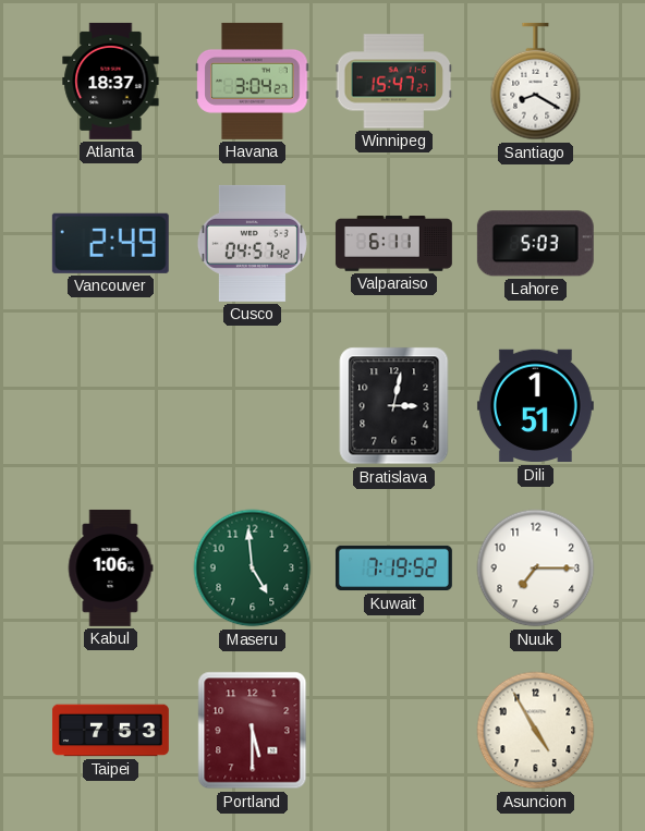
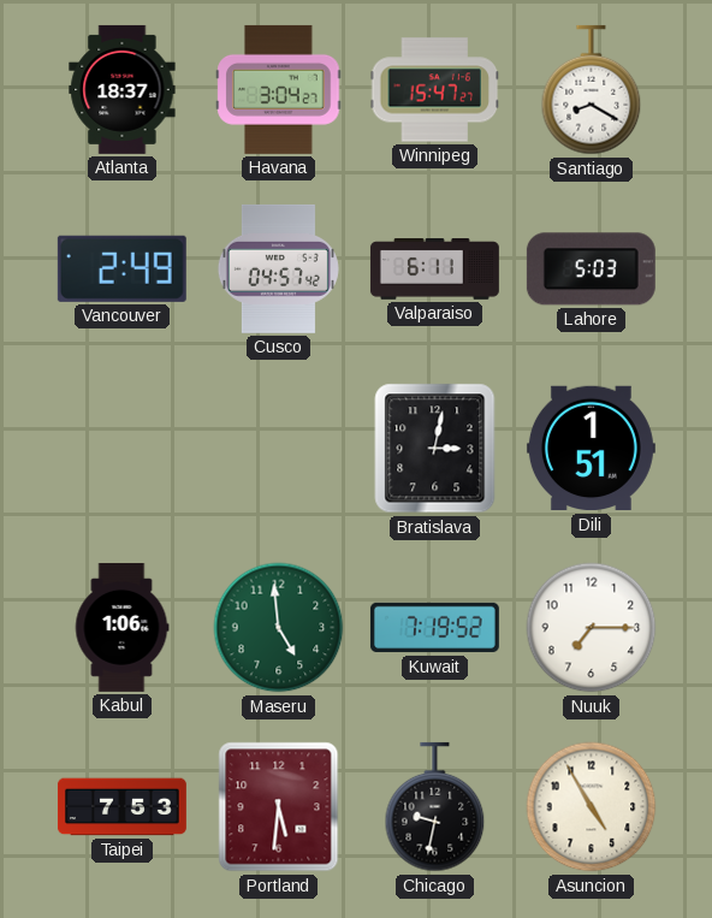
Portland: 5:30 -> 5:31
Chicago: none -> 9:32
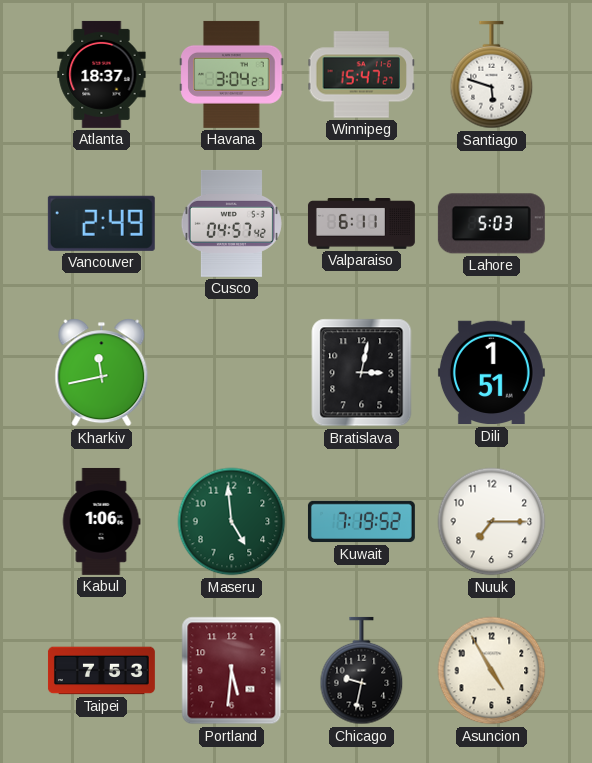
Santiago: 8:20 -> 5:48
Kharkiv: none -> 11:43
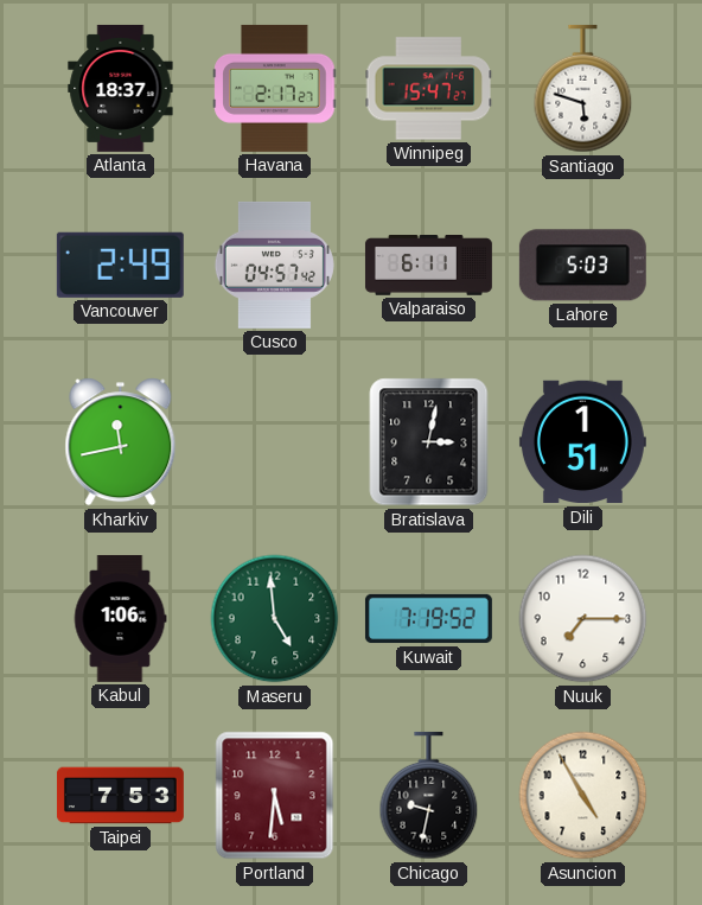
Havana: 3:04 -> 2:17
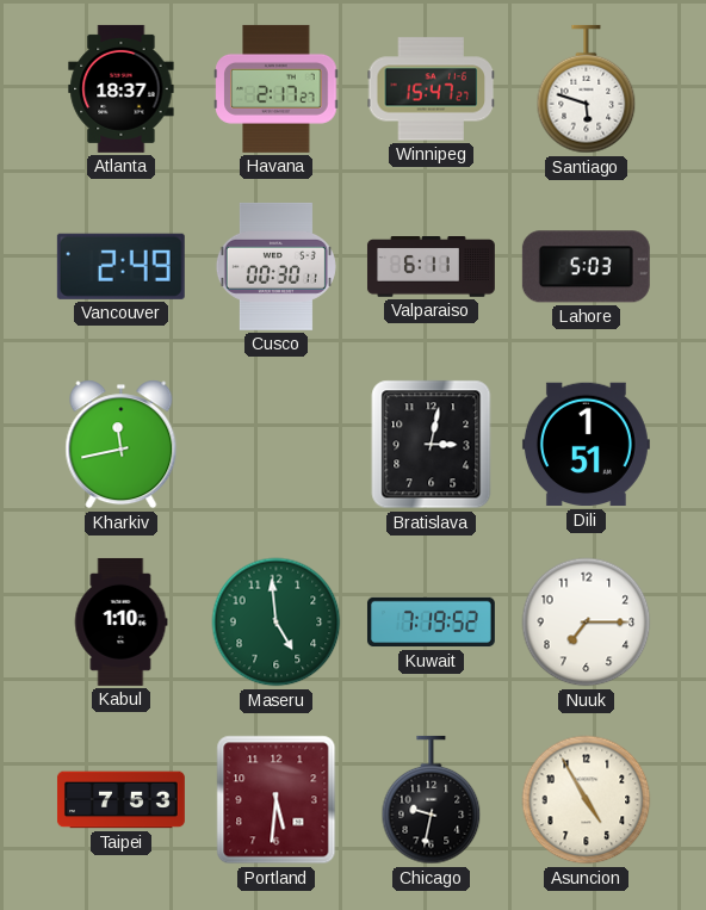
Cusco: 04:57 -> 00:30
Kabul: 1:06 -> 1:10
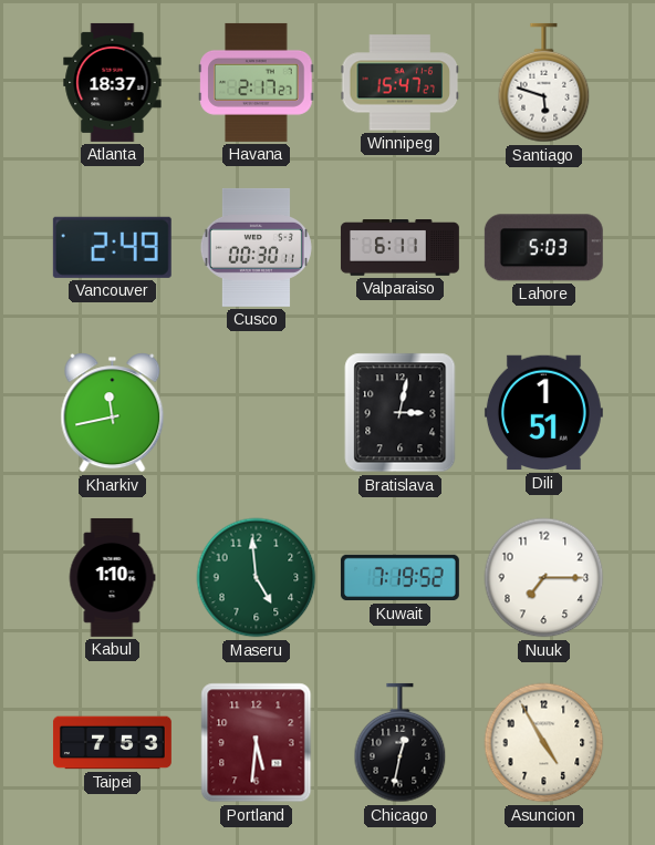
Chicago: 9:32 -> 12:32
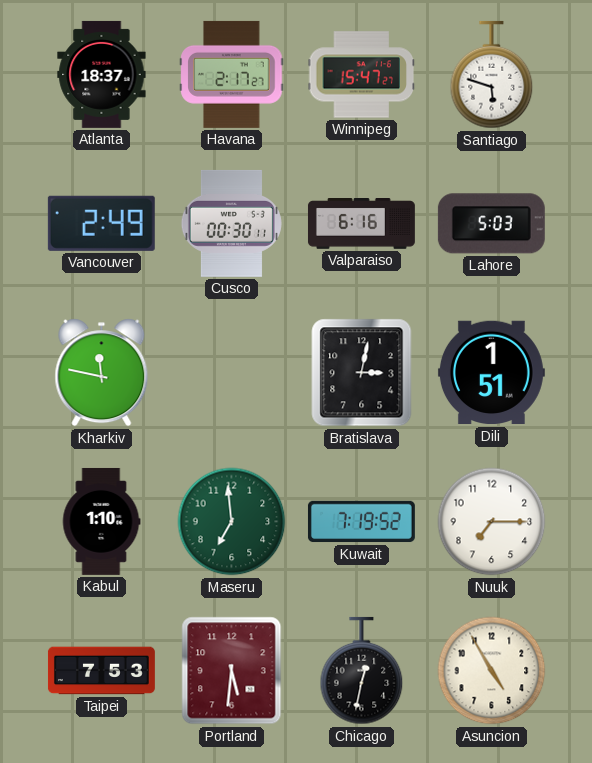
Valparaiso: 6:11 -> 6:16
Kharkiv: 11:43 -> 11:47
Maseru: 4:59 -> 6:59
